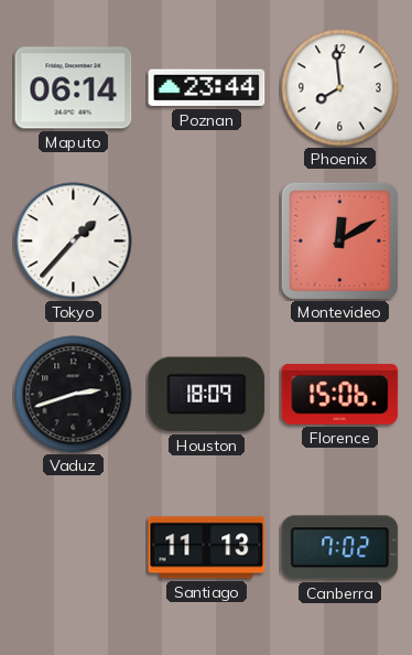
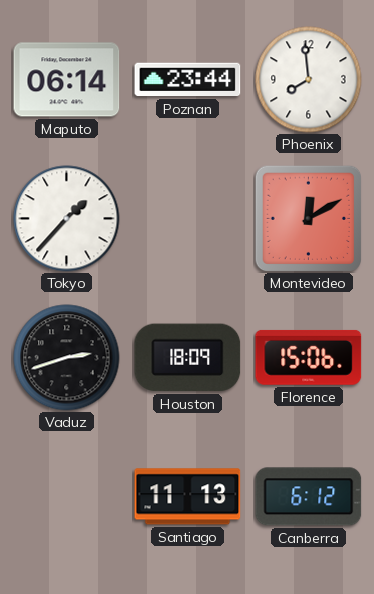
Canberra: 7:02 -> 6:12
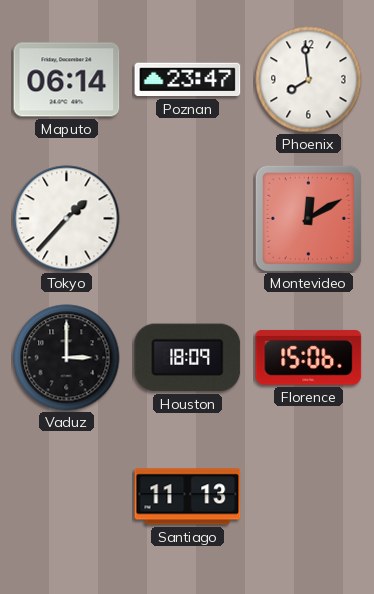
Poznan: 23:44 -> 23:47
Vaduz: 2:42 -> 3:00
Canberra: 6:12 -> none
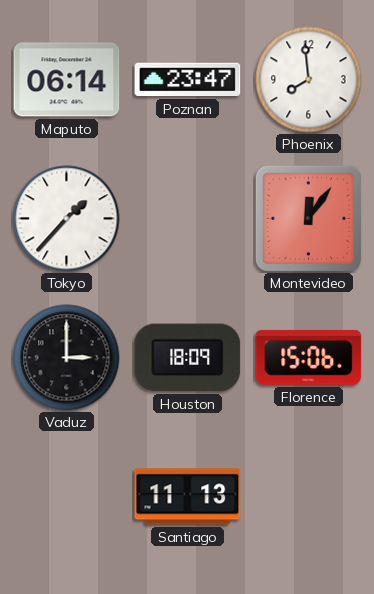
Montevideo: 12:10 -> 12:06
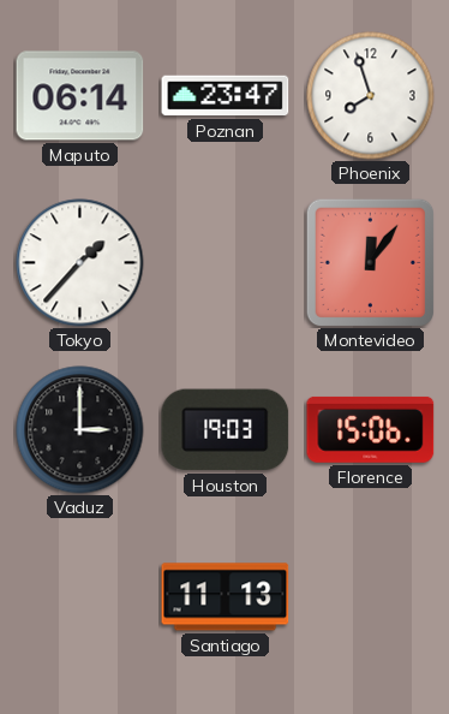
Phoenix: 7:59 -> 7:57
Houston: 18:09 -> 19:03
